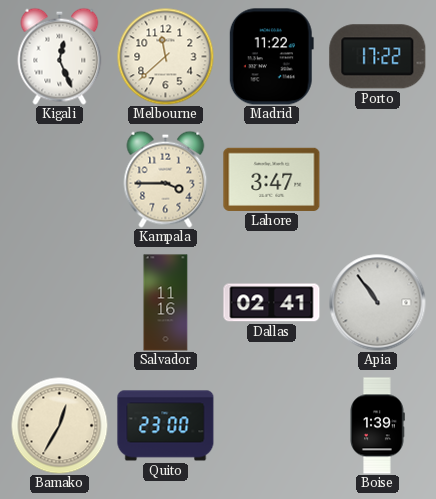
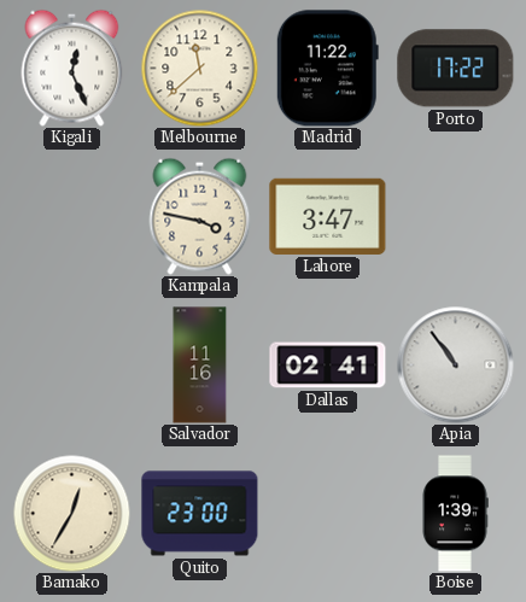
Kampala: 3:45 -> 3:47
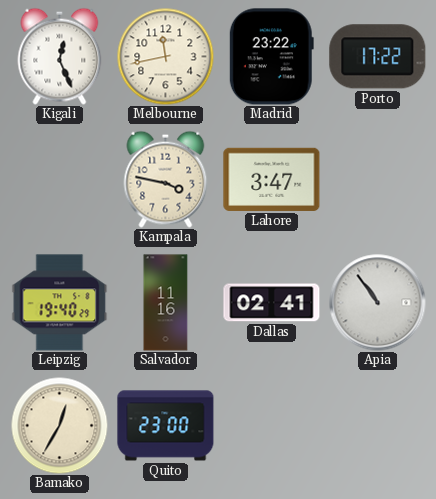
Melbourne: 11:38 -> 11:43
Madrid: 11:22 -> 23:22
Leipzig: none -> 19:40
Boise: 1:39 -> none
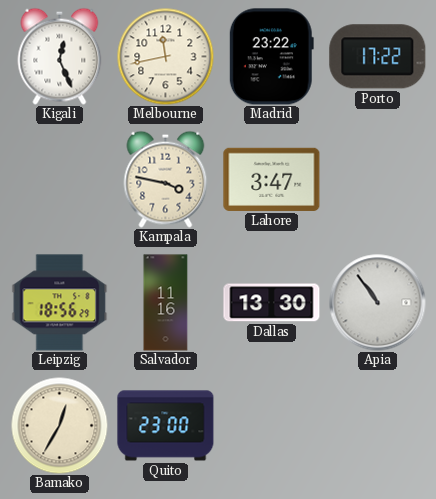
Leipzig: 19:40 -> 18:56
Dallas: 02:41 -> 13:30
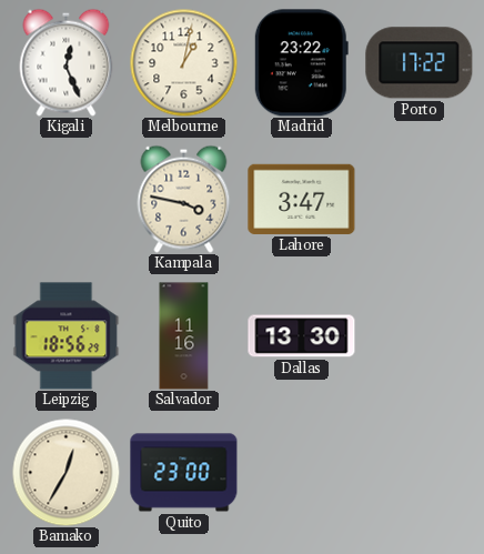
Melbourne: 11:43 -> 1:02
Apia: 10:54 -> none
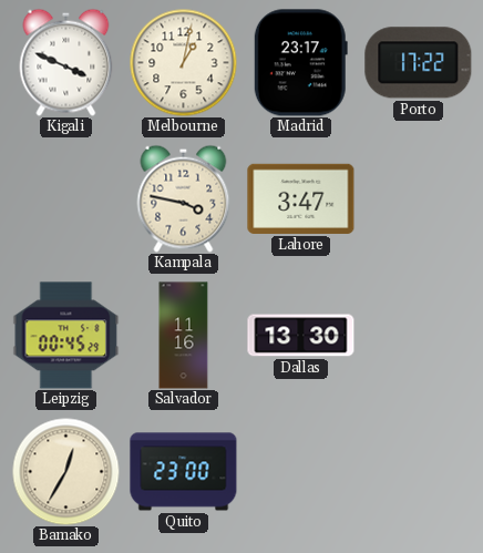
Kigali: 12:26 -> 3:49
Madrid: 23:22 -> 23:17
Leipzig: 18:56 -> 00:45
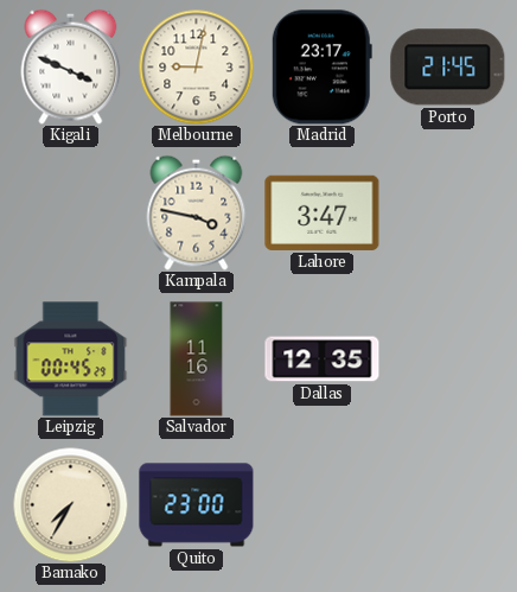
Melbourne: 1:02 -> 9:02
Porto: 17:22 -> 21:45
Dallas: 13:30 -> 12:35
Bamako: 12:35 -> 7:35
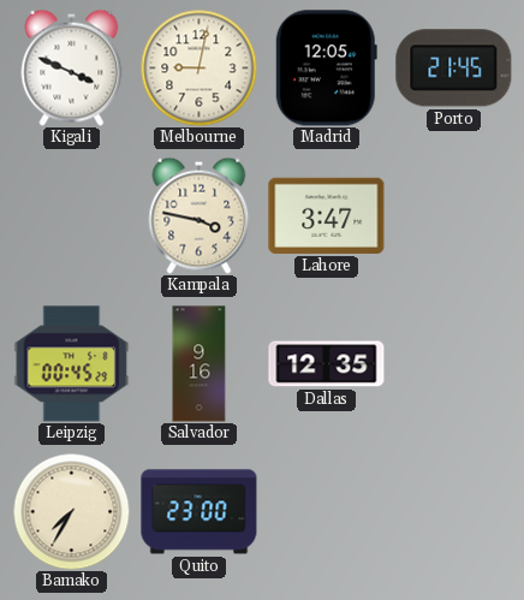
Madrid: 23:17 -> 12:05
Salvador: 11:16 -> 9:16
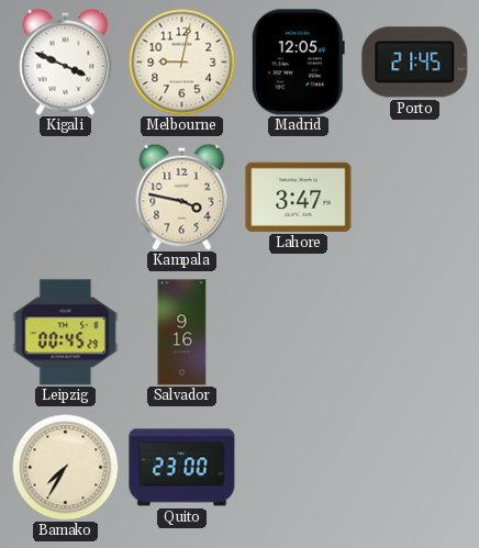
Dallas: 12:35 -> none
